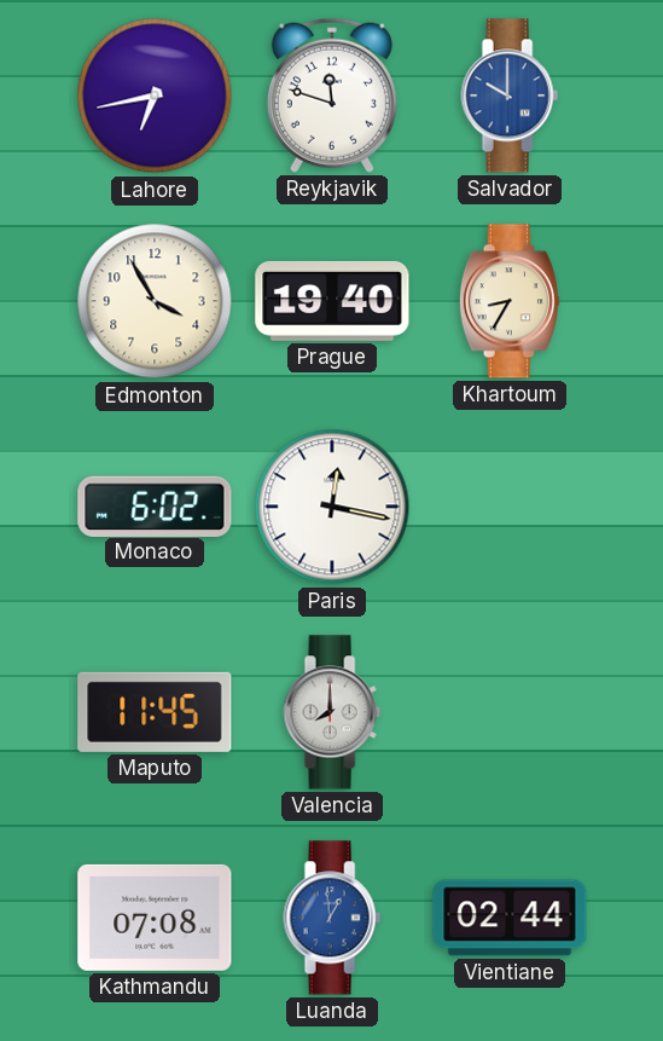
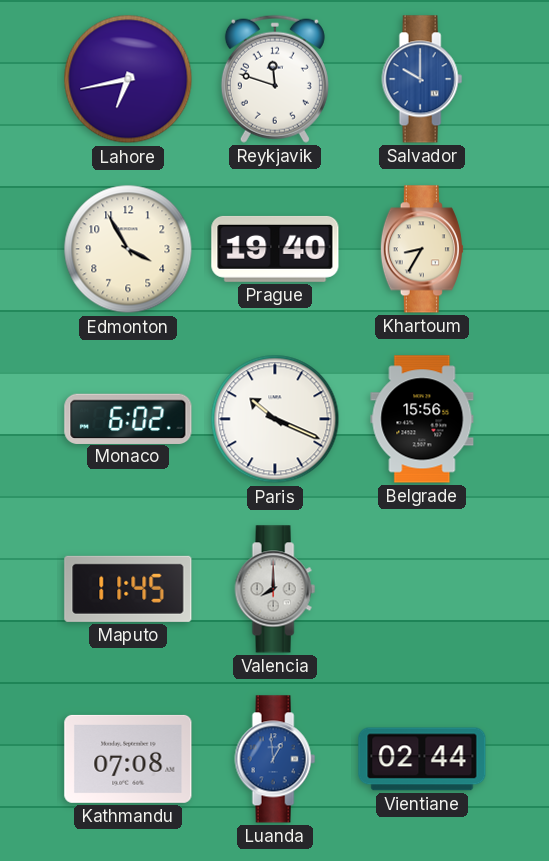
Paris: 12:17 -> 10:19
Belgrade: none -> 15:56
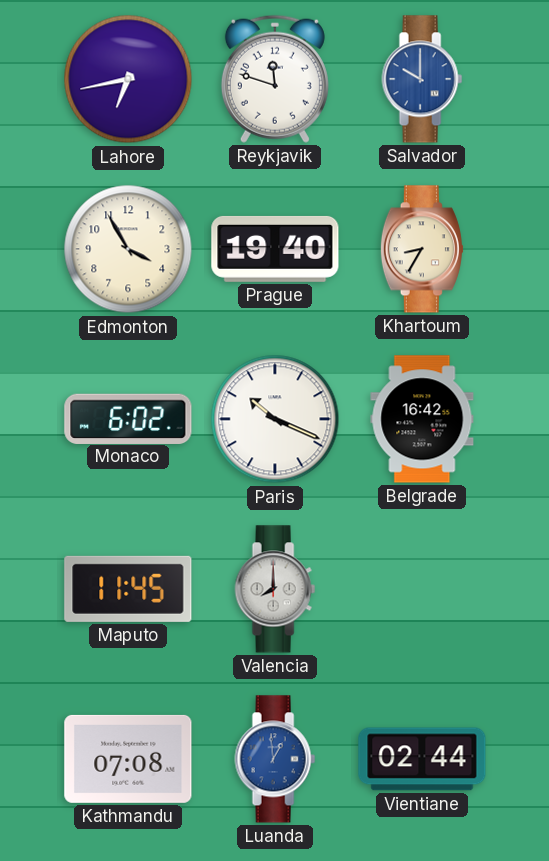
Belgrade: 15:56 -> 16:42
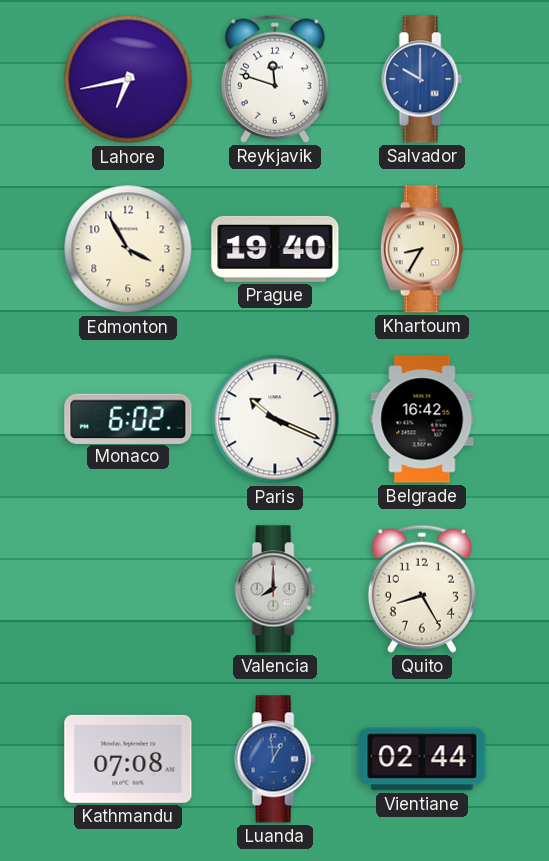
Maputo: 11:45 -> none
Quito: none -> 8:25
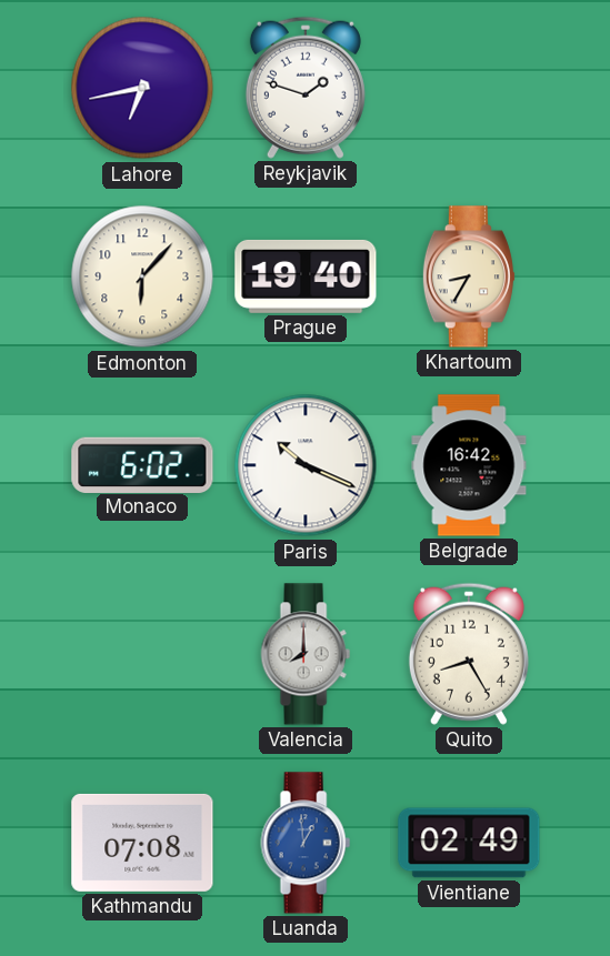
Reykjavik: 11:48 -> 1:48
Salvador: 10:00 -> none
Edmonton: 3:55 -> 6:07
Vientiane: 02:44 -> 02:49
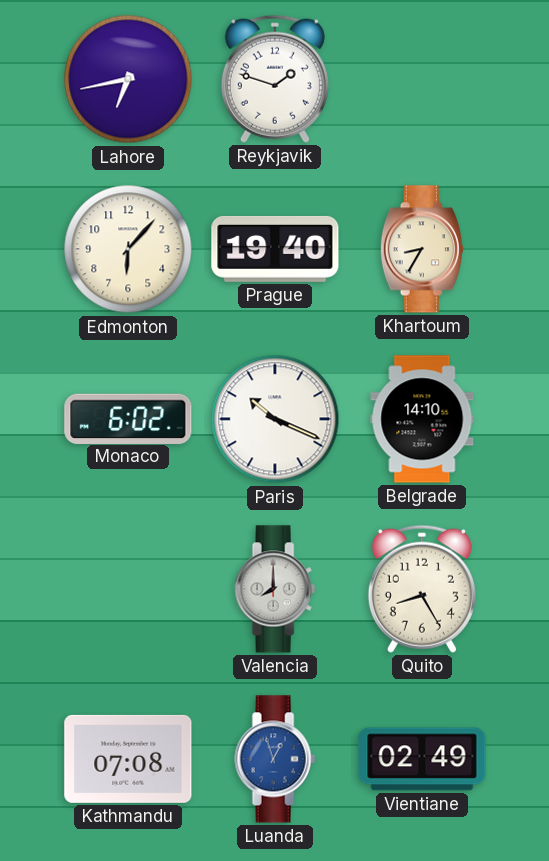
Belgrade: 16:42 -> 14:10
Luanda: 12:59 -> 12:57
